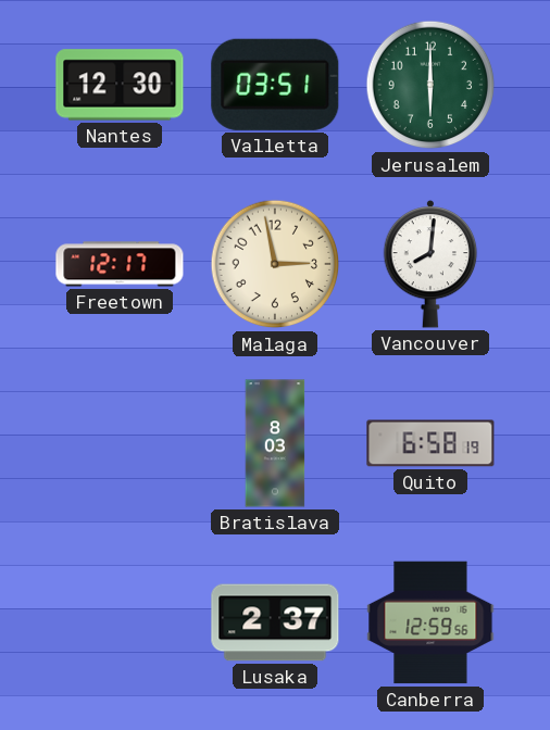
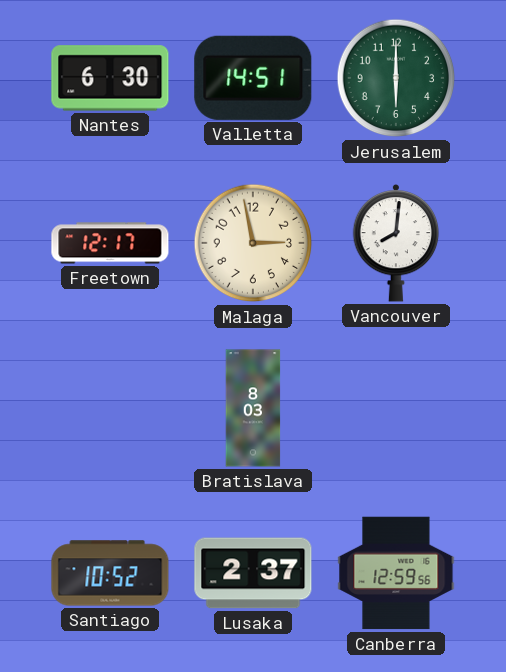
Nantes: 12:30 -> 6:30
Valletta: 03:51 -> 14:51
Quito: 6:58 -> none
Santiago: none -> 10:52
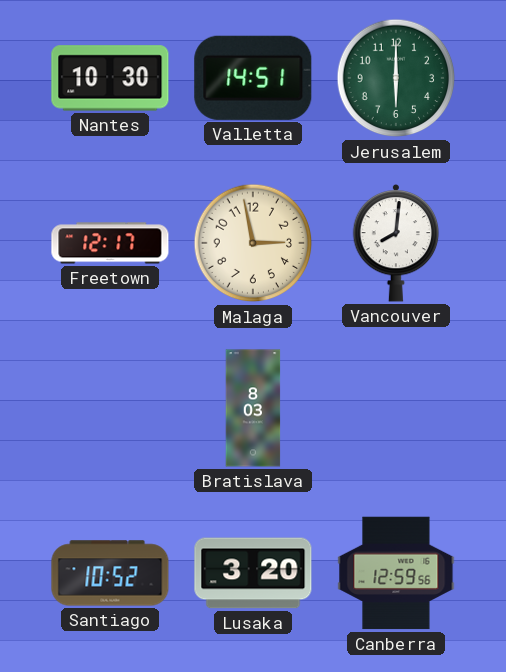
Nantes: 6:30 -> 10:30
Lusaka: 2:37 -> 3:20
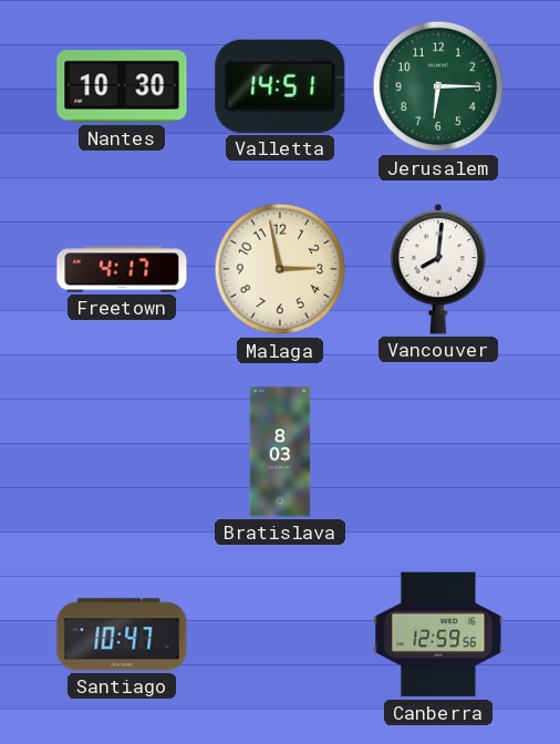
Jerusalem: 6:00 -> 6:15
Freetown: 12:17 -> 4:17
Santiago: 10:52 -> 10:47
Lusaka: 3:20 -> none
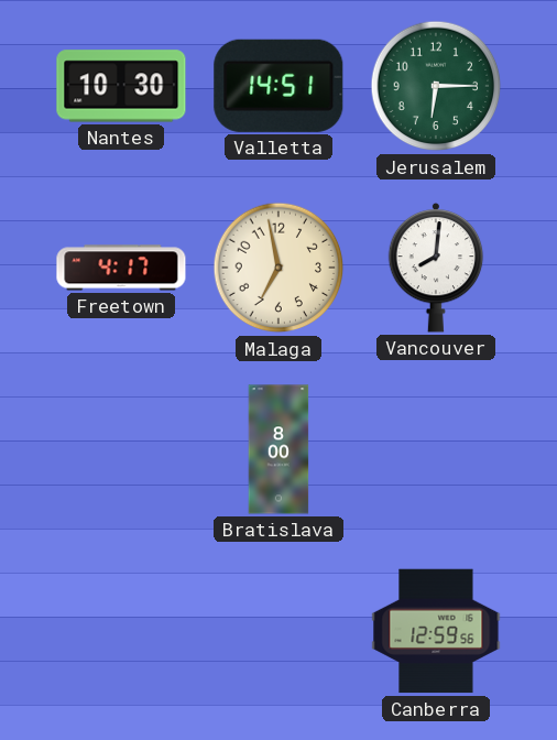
Malaga: 2:58 -> 6:58
Bratislava: 8:03 -> 8:00
Santiago: 10:47 -> none
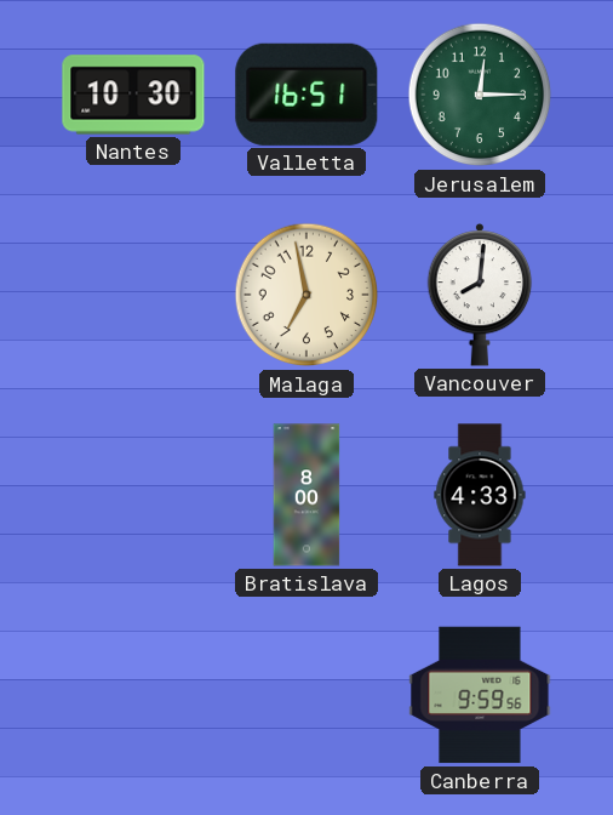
Valletta: 14:51 -> 16:51
Jerusalem: 6:15 -> 12:15
Freetown: 4:17 -> none
Lagos: none -> 4:33
Canberra: 12:59 -> 9:59
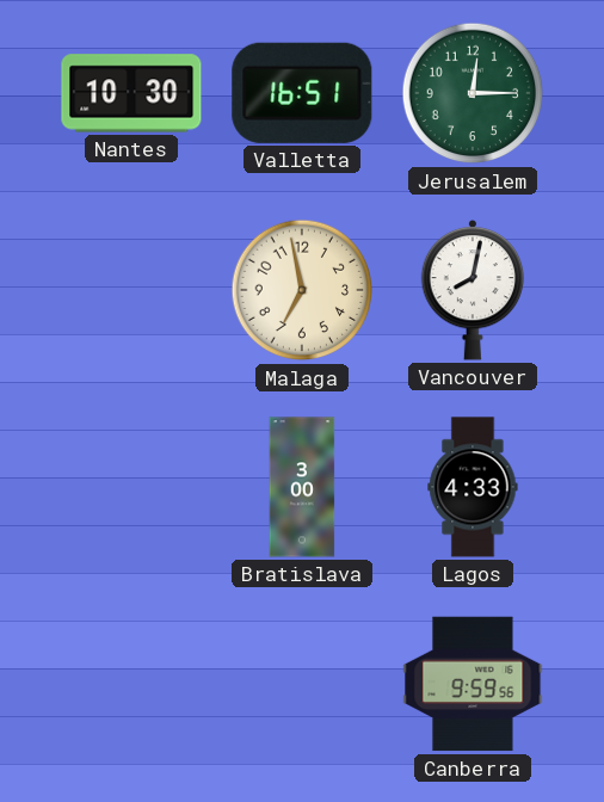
Vancouver: 8:01 -> 8:02
Bratislava: 8:00 -> 3:00
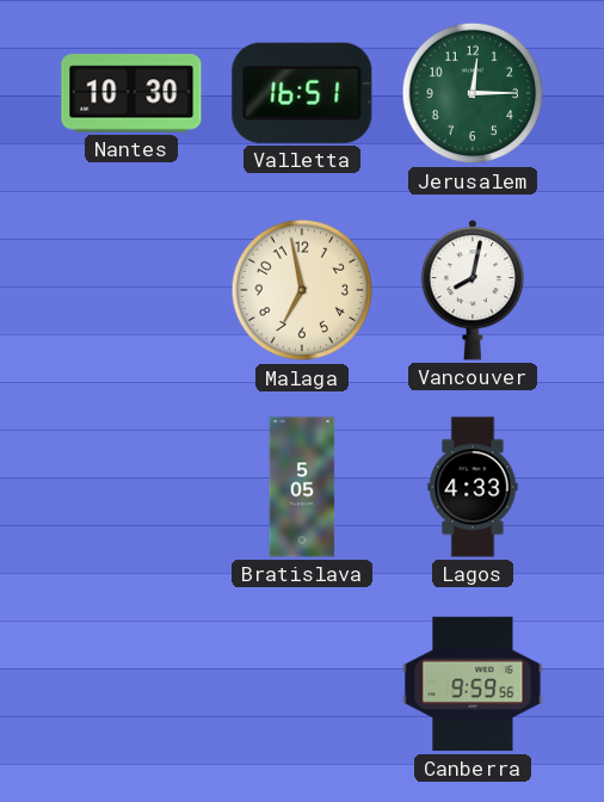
Bratislava: 3:00 -> 5:05
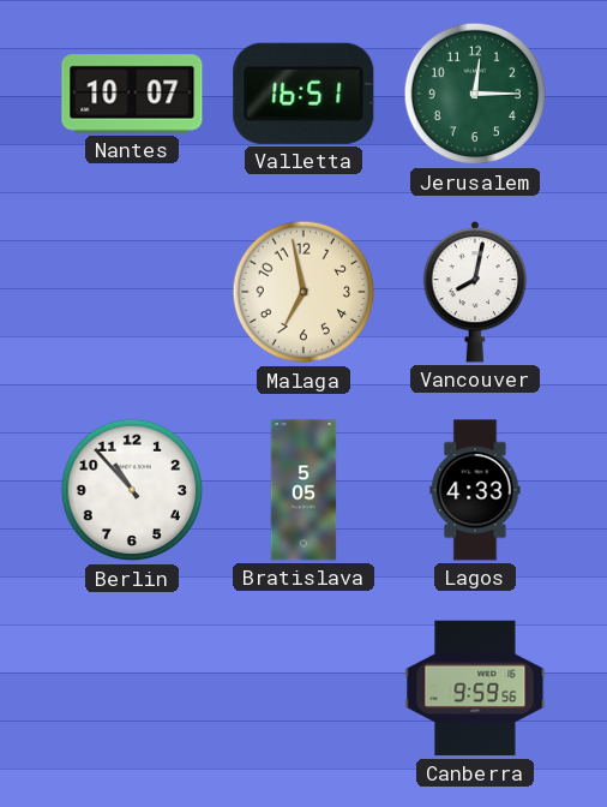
Nantes: 10:30 -> 10:07
Berlin: none -> 10:53
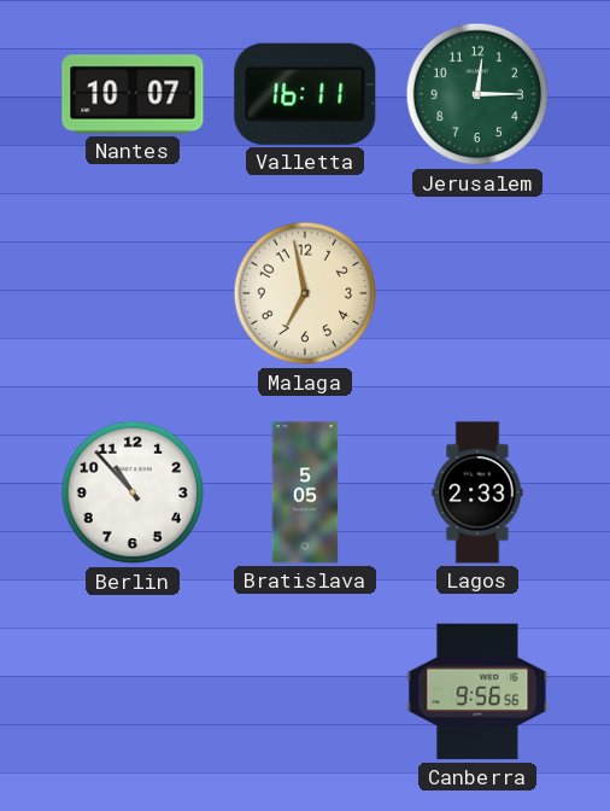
Valletta: 16:51 -> 16:11
Vancouver: 8:02 -> none
Lagos: 4:33 -> 2:33
Canberra: 9:59 -> 9:56
